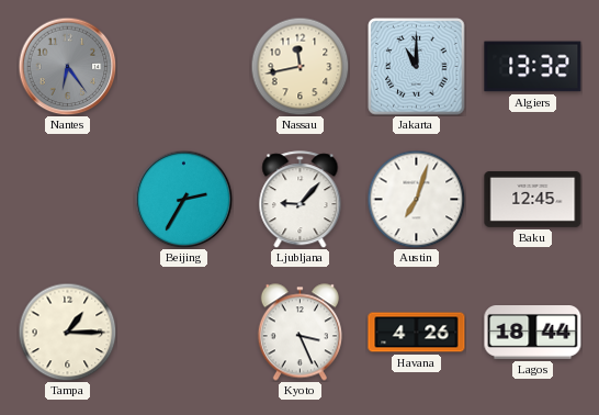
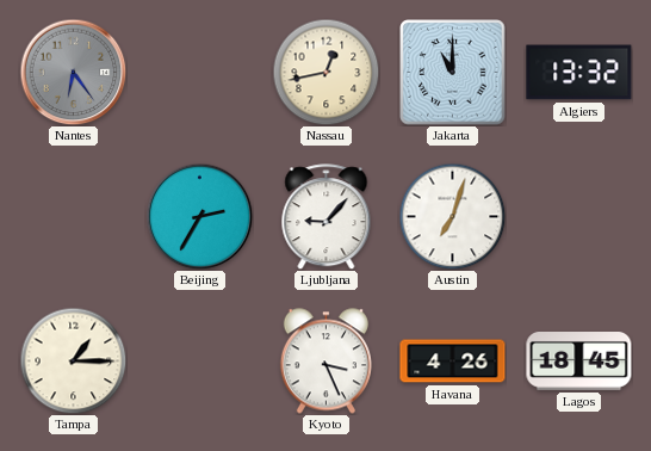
Nassau: 11:43 -> 12:43
Baku: 12:45 -> none
Lagos: 18:44 -> 18:45
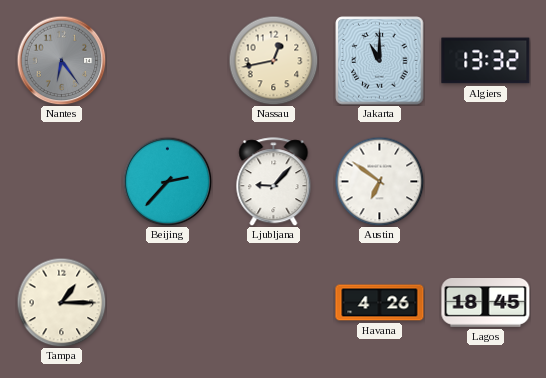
Beijing: 2:35 -> 2:37
Austin: 7:03 -> 6:51
Kyoto: 3:26 -> none
